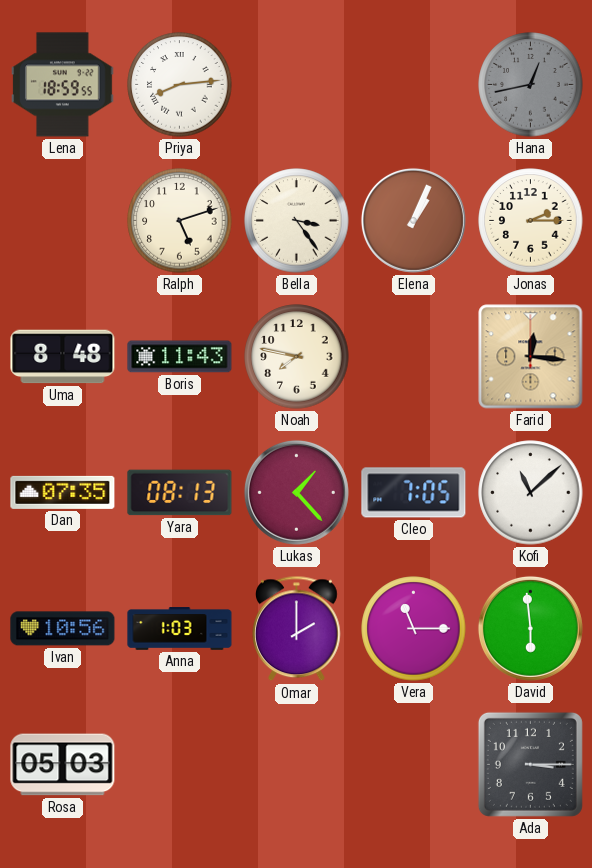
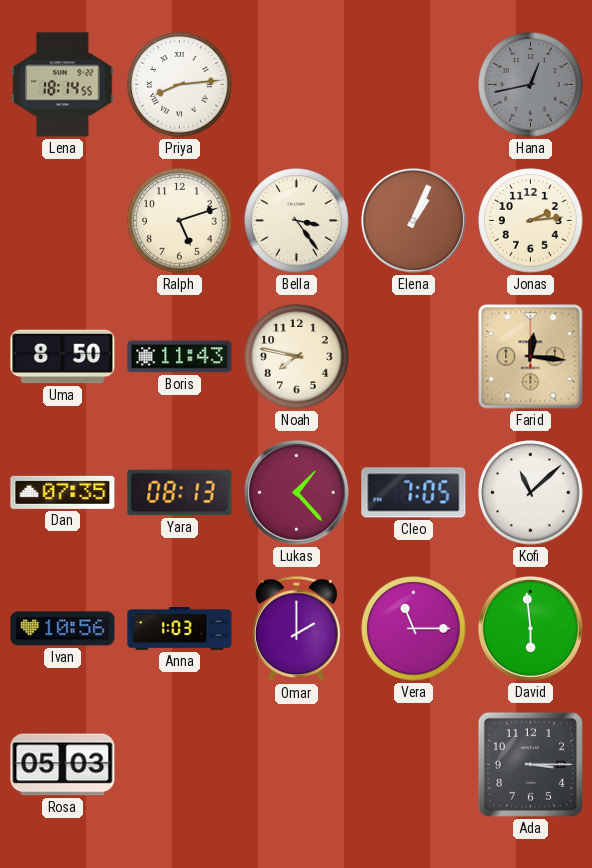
Lena: 18:59 -> 18:14
Jonas: 2:15 -> 2:14
Uma: 8:48 -> 8:50
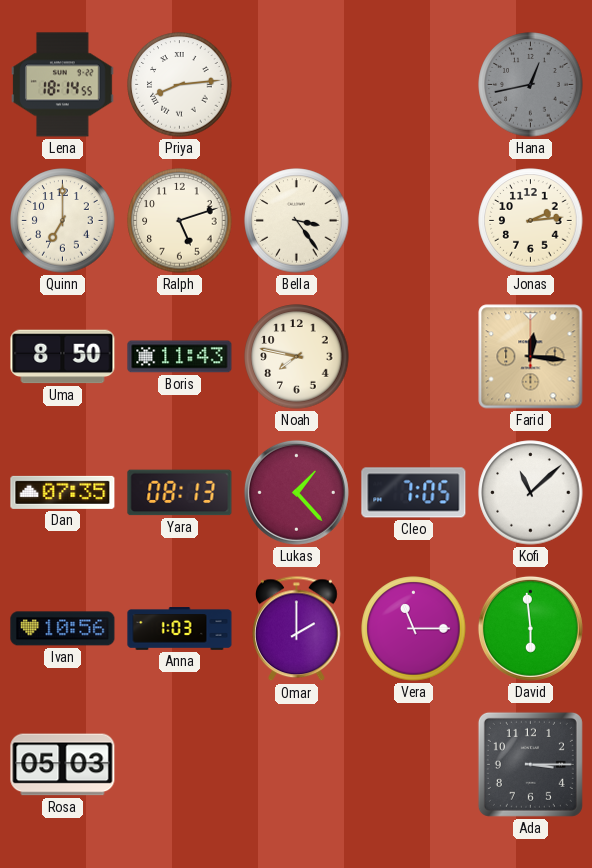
Quinn: none -> 7:00
Elena: 1:04 -> none
